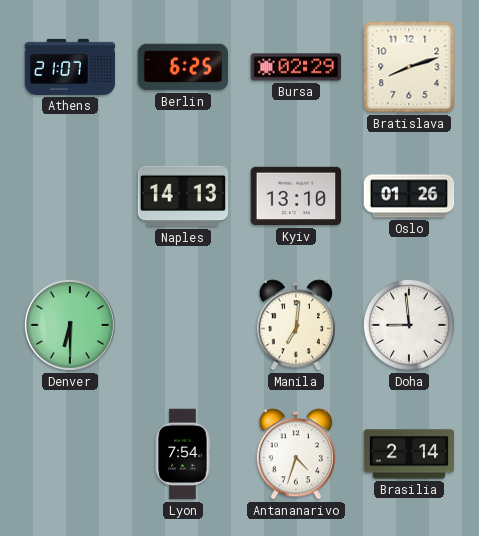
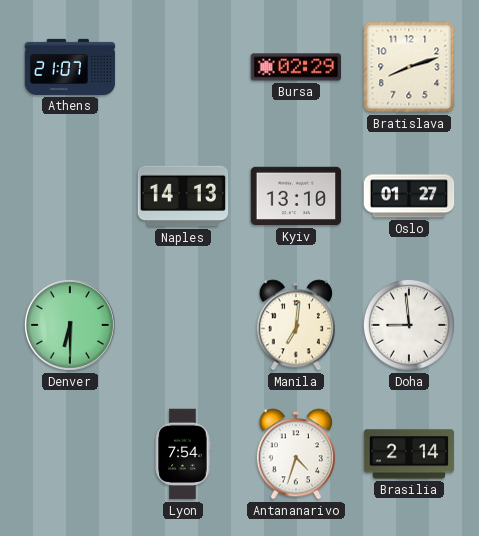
Berlin: 6:25 -> none
Oslo: 01:26 -> 01:27
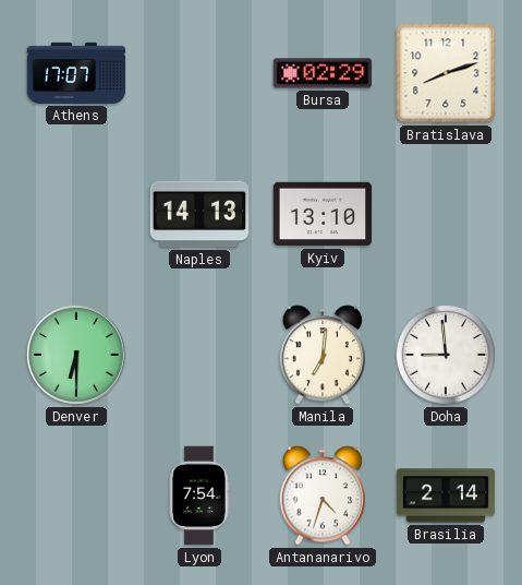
Athens: 21:07 -> 17:07
Oslo: 01:27 -> none
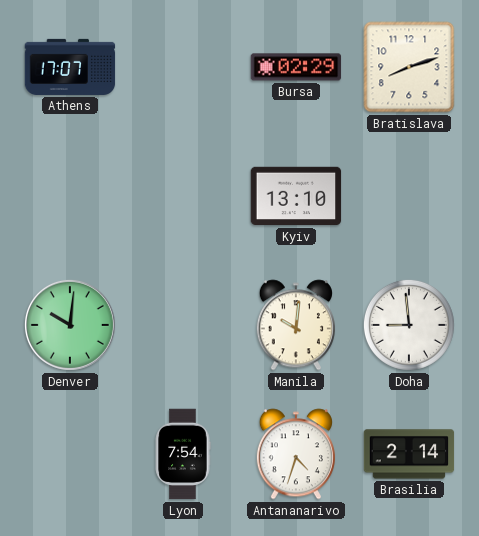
Naples: 14:13 -> none
Denver: 6:30 -> 10:01
Manila: 7:01 -> 10:01
